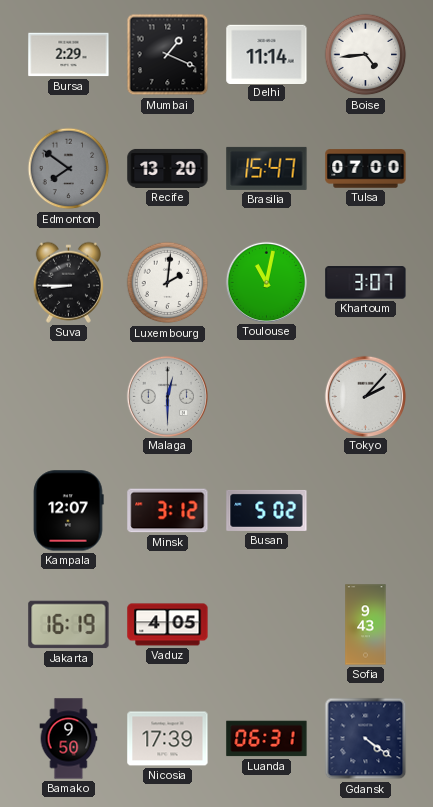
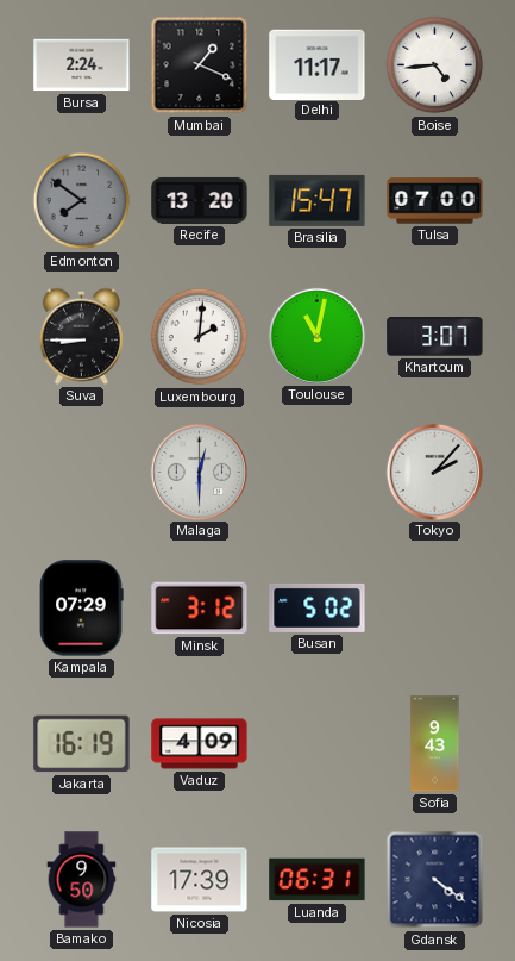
Bursa: 2:29 -> 2:24
Delhi: 11:14 -> 11:17
Kampala: 12:07 -> 07:29
Vaduz: 4:05 -> 4:09
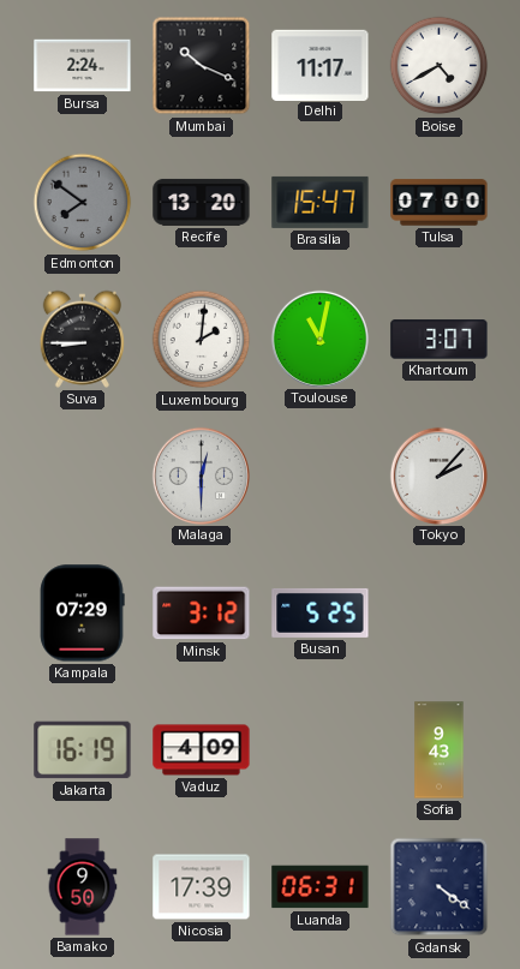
Mumbai: 1:19 -> 10:19
Boise: 4:44 -> 4:40
Busan: 5:02 -> 5:25
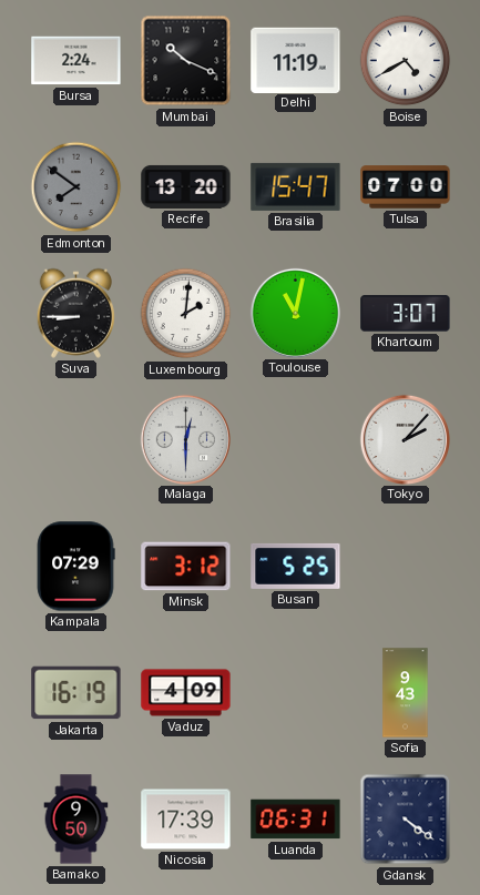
Delhi: 11:17 -> 11:19
